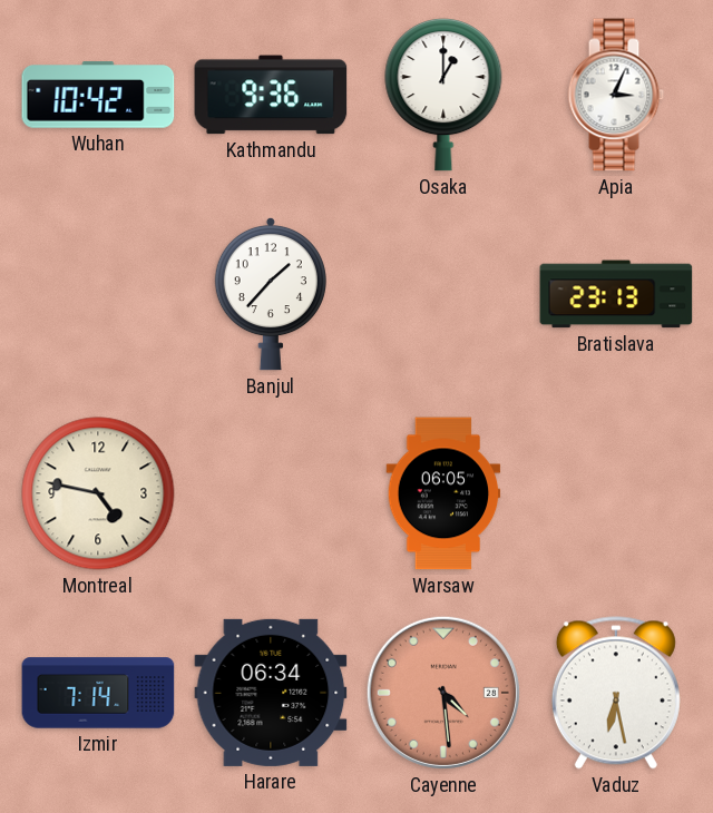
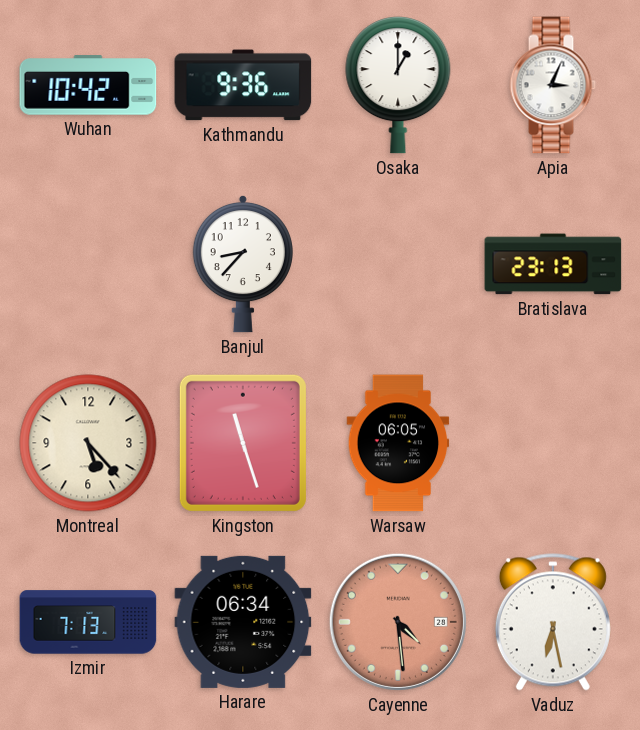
Banjul: 1:37 -> 8:37
Montreal: 4:47 -> 5:23
Kingston: none -> 11:27
Izmir: 7:14 -> 7:13
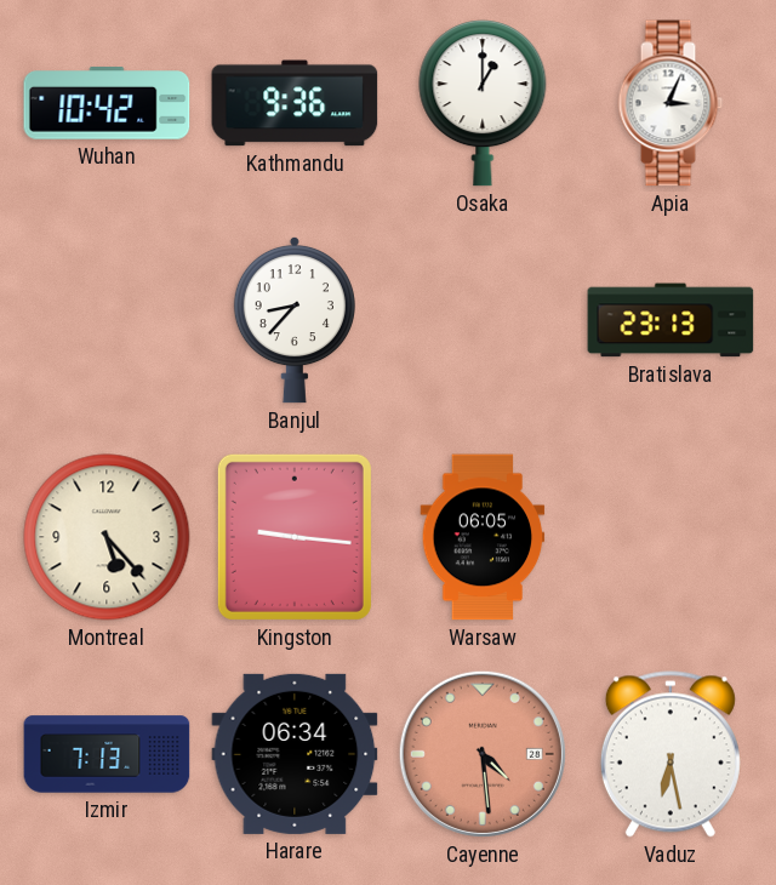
Kingston: 11:27 -> 9:16
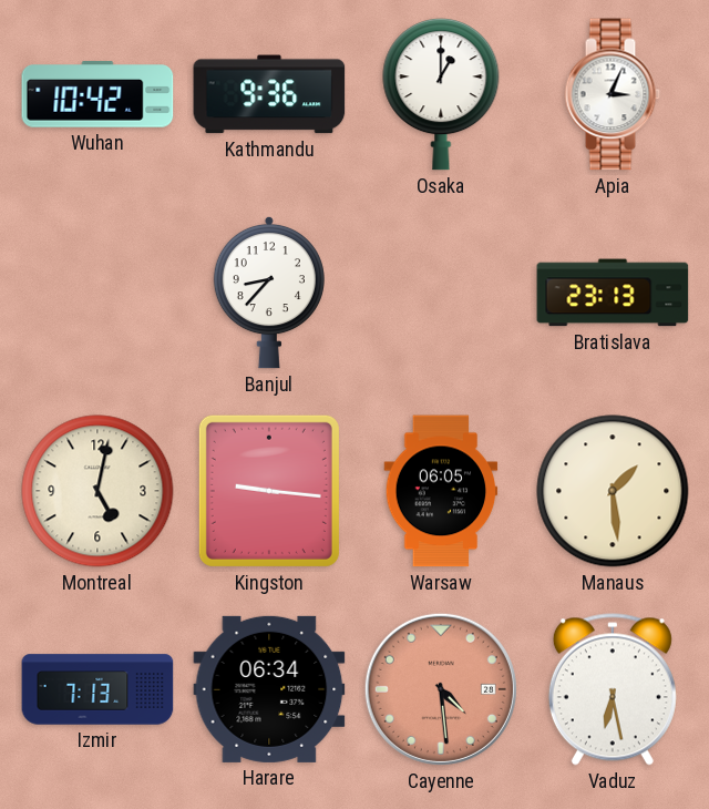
Montreal: 5:23 -> 5:02
Manaus: none -> 1:29
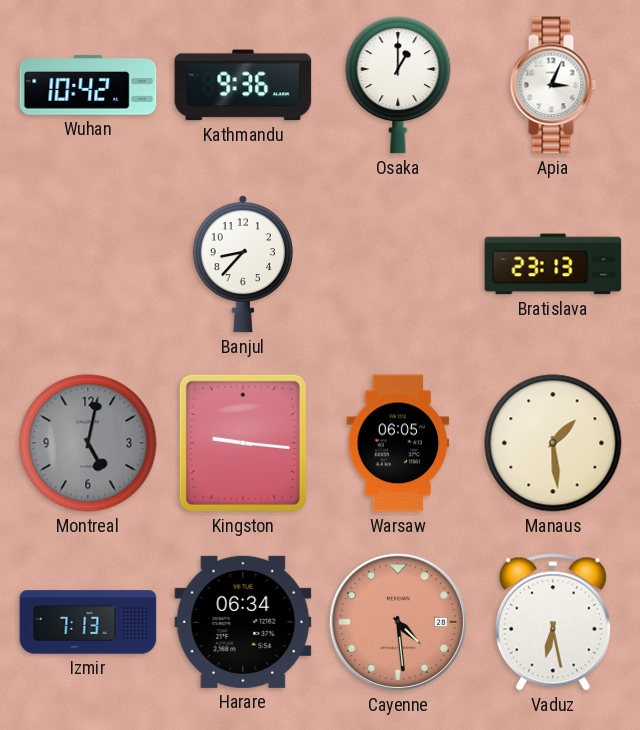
Montreal dial: cream -> grey
